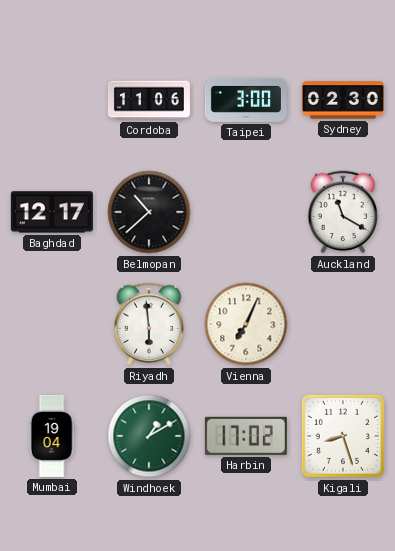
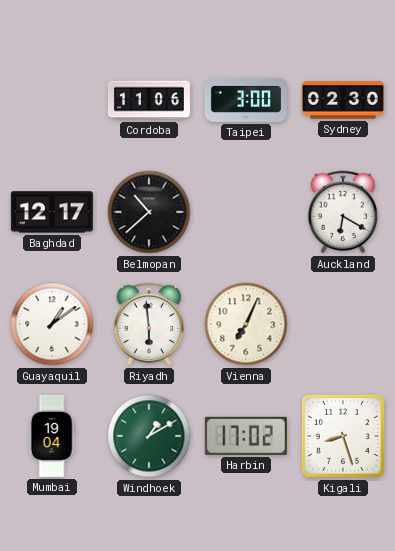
Auckland: 11:20 -> 6:20
Guayaquil: none -> 1:09
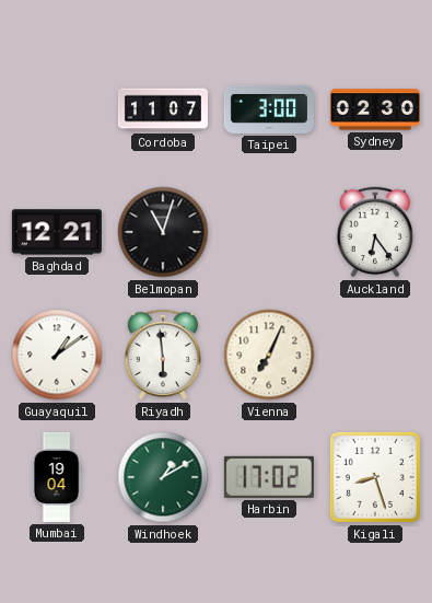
Cordoba: 11:06 -> 11:07
Baghdad: 12:17 -> 12:21
Belmopan: 10:38 -> 11:03
Auckland: 6:20 -> 6:24
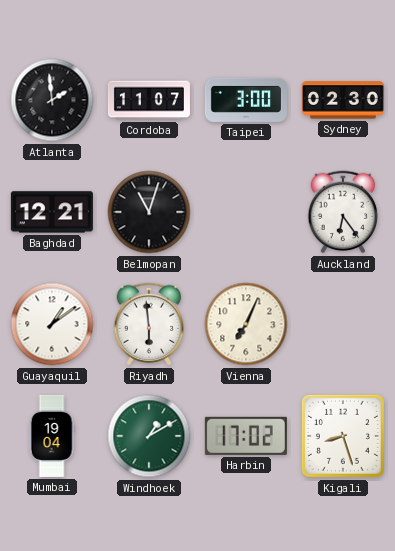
Atlanta: none -> 1:59
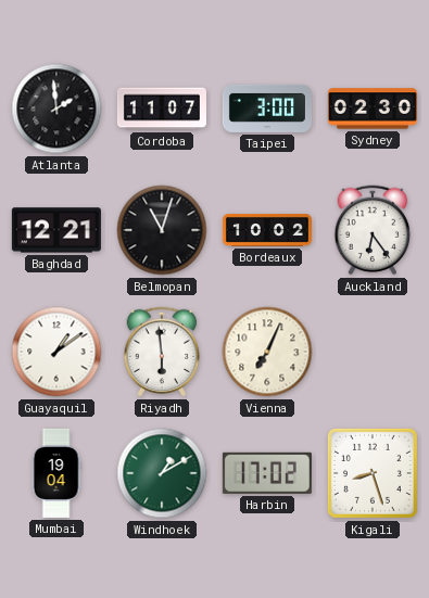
Bordeaux: none -> 10:02
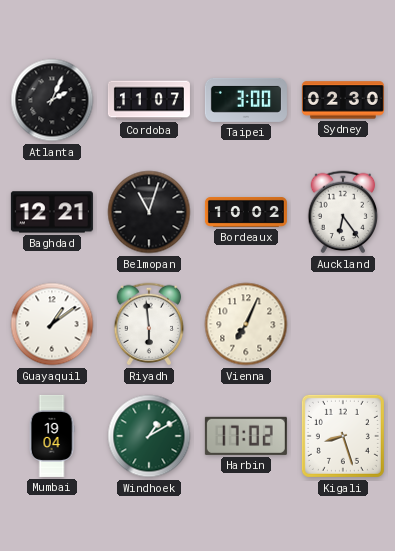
Atlanta: 1:59 -> 2:04
